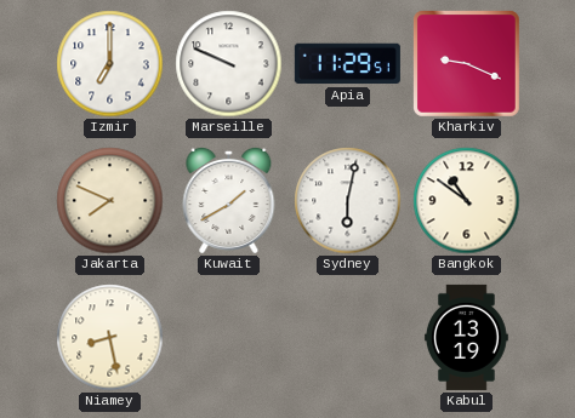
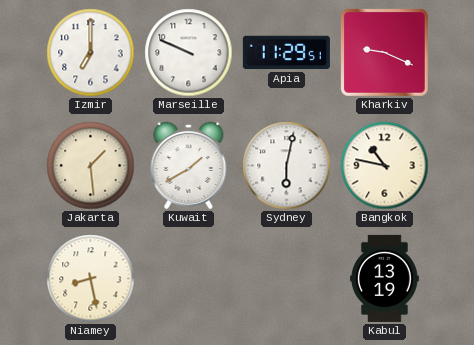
Jakarta: 7:49 -> 1:29
Bangkok: 10:51 -> 10:47
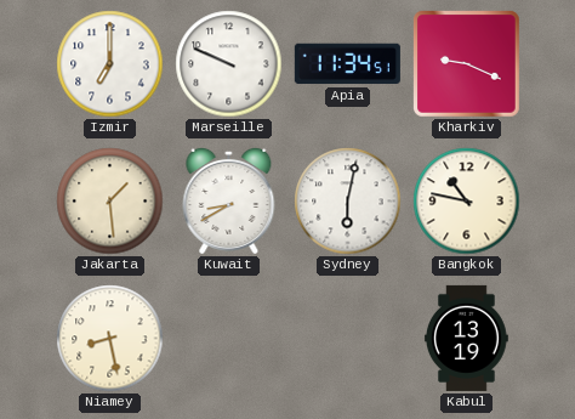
Apia: 11:29 -> 11:34
Kuwait: 1:40 -> 8:40
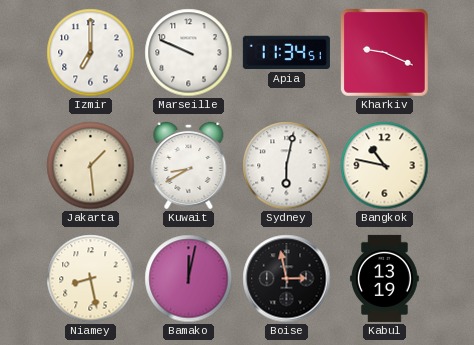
Bamako: none -> 12:02
Boise: none -> 2:58
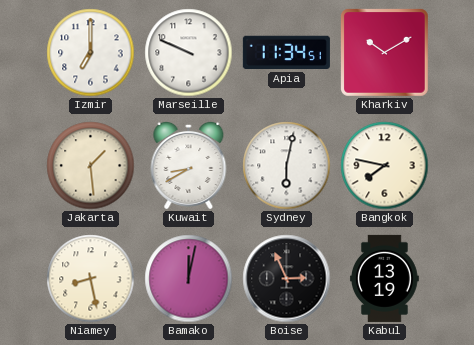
Kharkiv: 9:19 -> 10:10
Bangkok: 10:47 -> 7:47
Boise: 2:58 -> 2:56
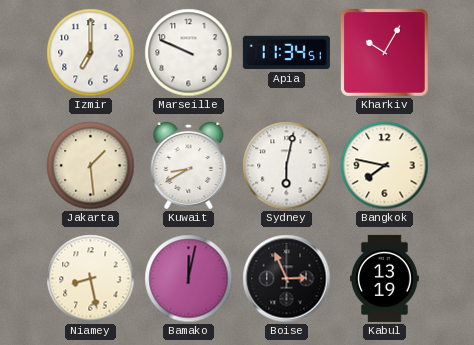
Kharkiv: 10:10 -> 10:05
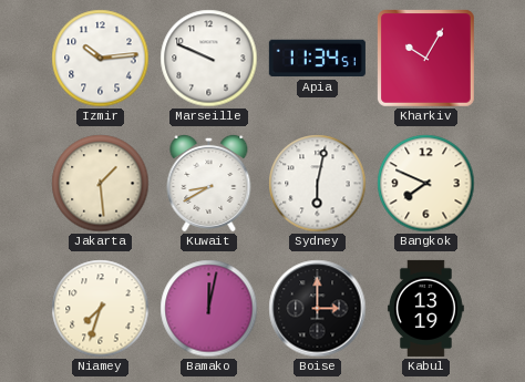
Izmir: 7:00 -> 10:14
Bangkok: 7:47 -> 7:49
Niamey: 8:28 -> 7:33
Boise: 2:56 -> 3:00
